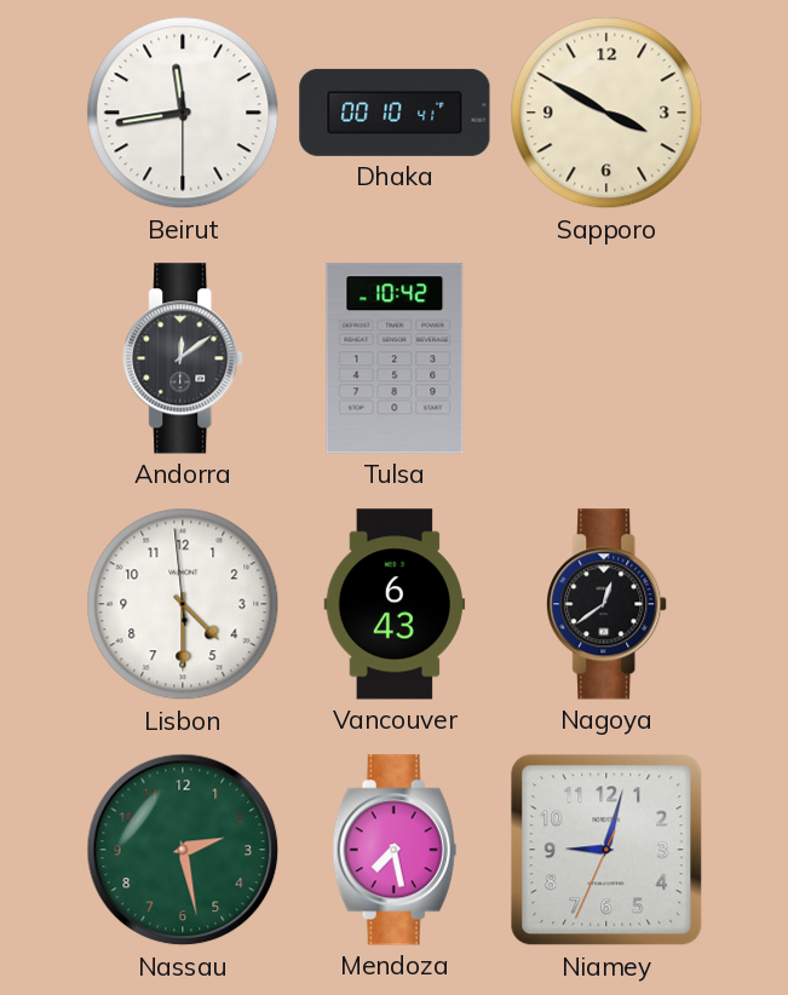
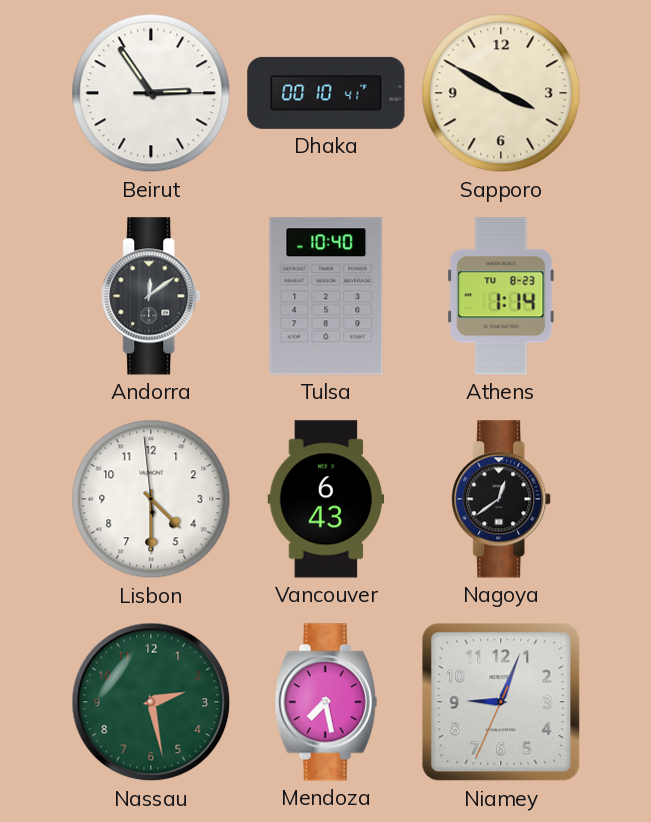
Beirut: 11:43 -> 2:54
Tulsa: 10:42 -> 10:40
Athens: none -> 1:14
Niamey: 9:02 -> 9:03
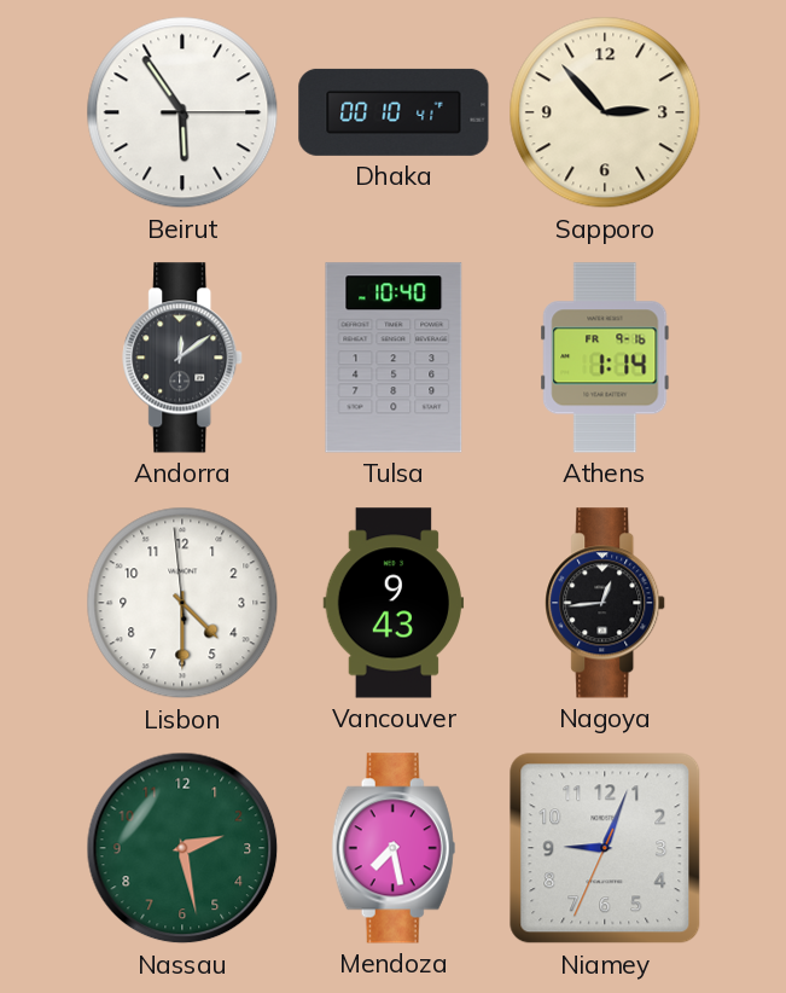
Beirut: 2:54 -> 5:54
Sapporo: 3:50 -> 2:53
Athens date: TU 8-23 -> FR 9-16
Vancouver: 6:43 -> 9:43
Nagoya: 12:39 -> 12:44
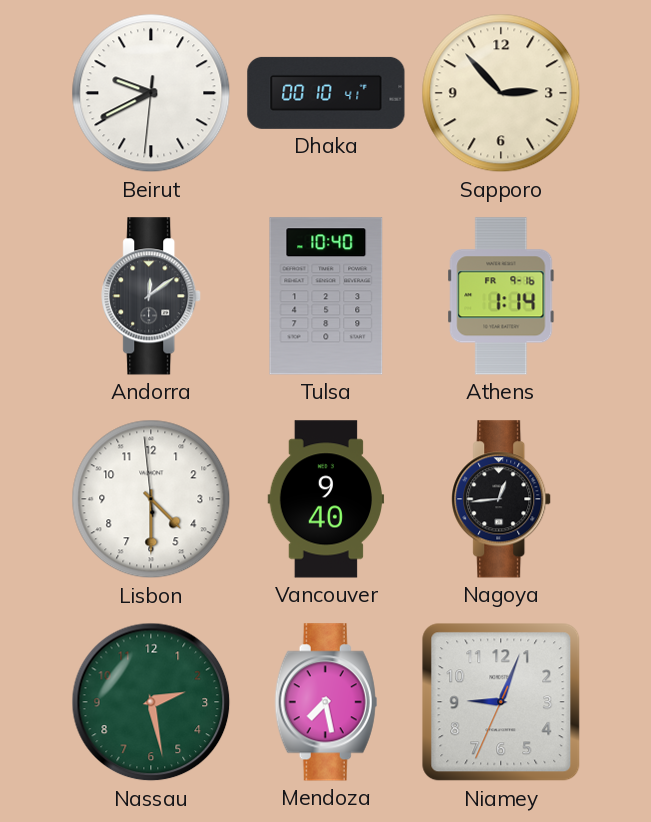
Beirut: 5:54 -> 9:40
Vancouver: 9:43 -> 9:40
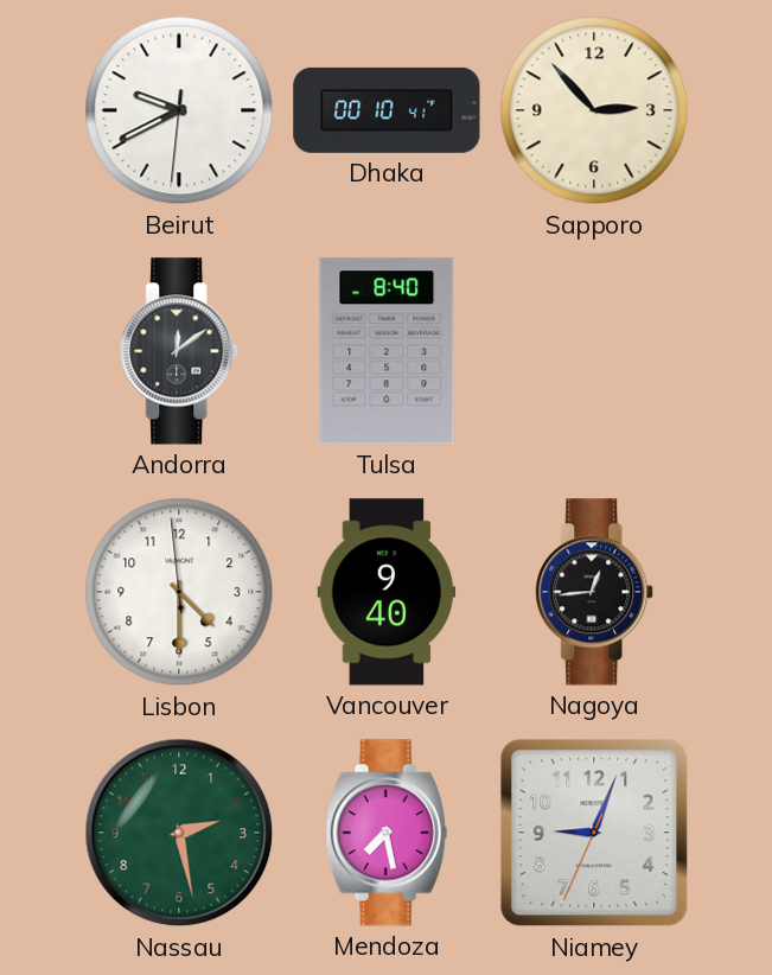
Tulsa: 10:40 -> 8:40
Athens: 1:14 -> none
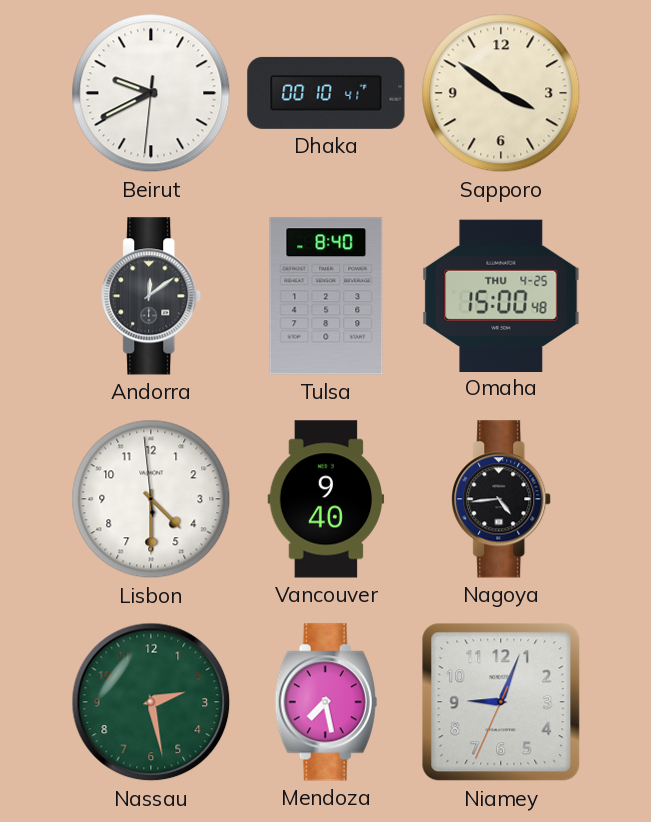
Sapporo: 2:53 -> 3:51
Omaha: none -> 15:00
Nagoya: 12:44 -> 4:44
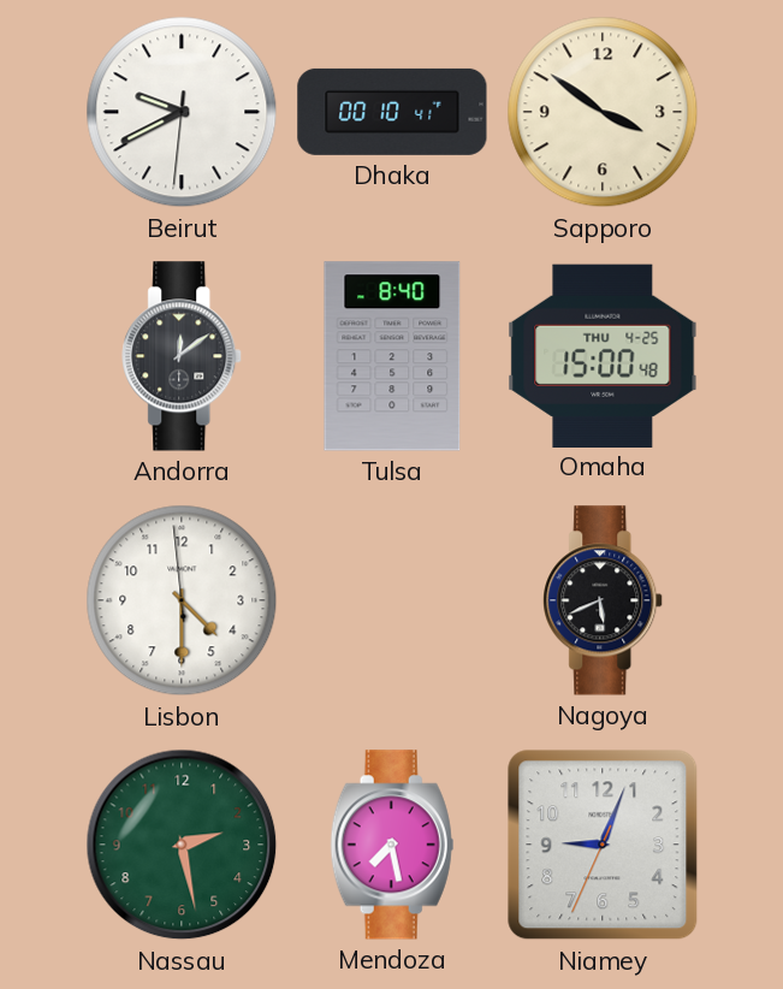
Vancouver: 9:40 -> none
Nagoya: 4:44 -> 5:41
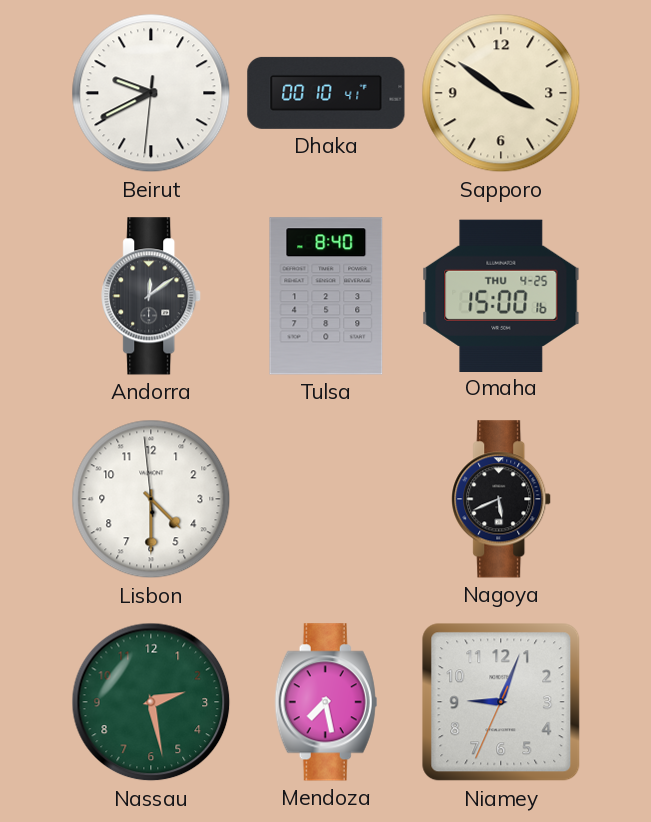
Omaha: 15:00:48 -> 15:00:16
